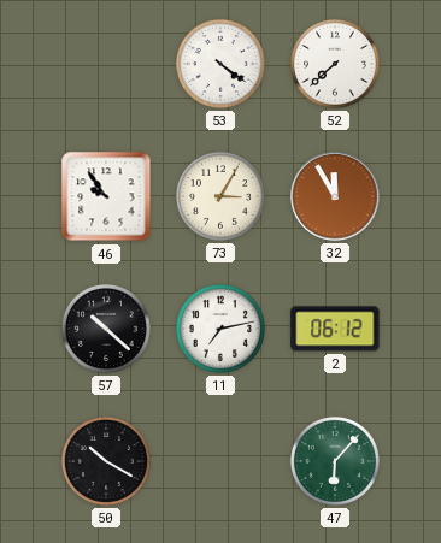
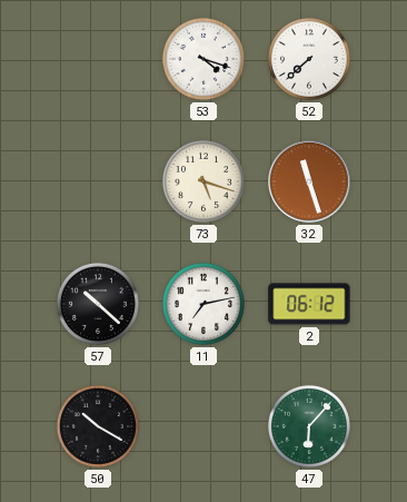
53: 4:21 -> 4:18
46: 9:54 -> none
73: 3:05 -> 5:18
32: 11:55 -> 11:27
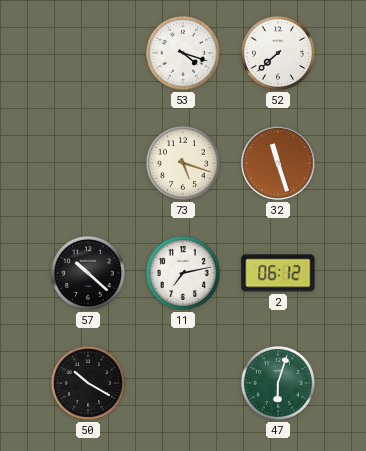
47: 6:07 -> 6:03
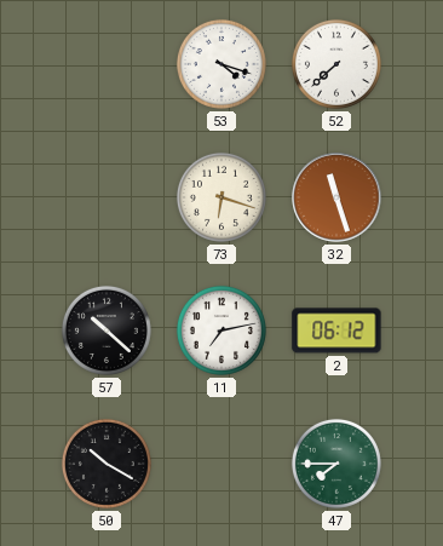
73: 5:18 -> 6:18
47: 6:03 -> 7:45
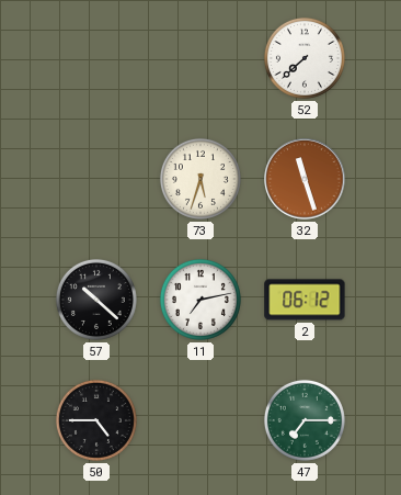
53: 4:18 -> none
73: 6:18 -> 5:33
50: 10:20 -> 4:45
47: 7:45 -> 7:15
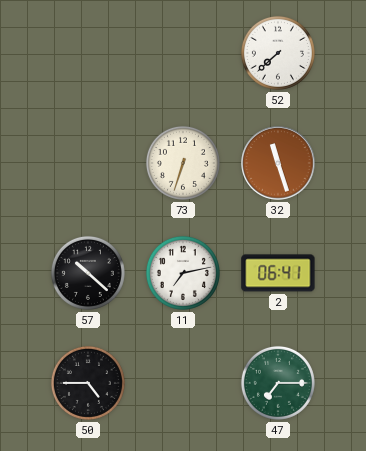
73: 5:33 -> 6:33
2: 06:12 -> 06:41
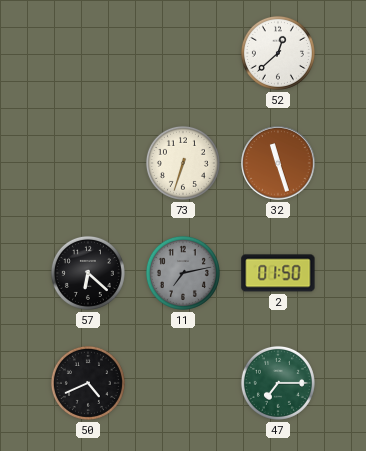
52: 7:38 -> 12:38
57: 10:22 -> 6:22
11 dial: white -> grey
2: 06:41 -> 01:50
50: 4:45 -> 4:41
